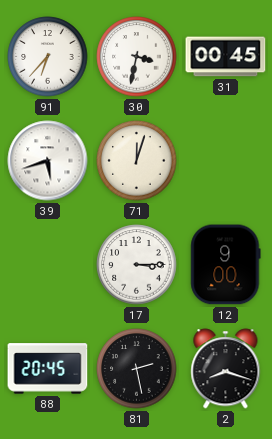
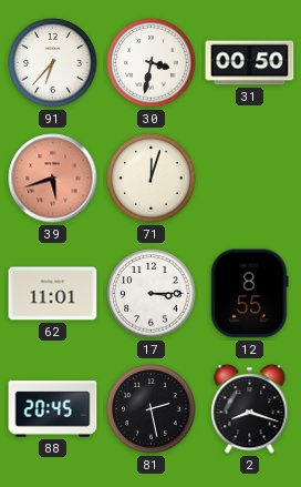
31: 00:45 -> 00:50
39 dial: white -> salmon
62: none -> 11:01
12: 9:00 -> 8:55
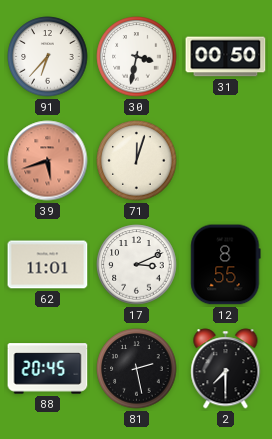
17: 3:15 -> 3:11
2: 8:18 -> 7:30
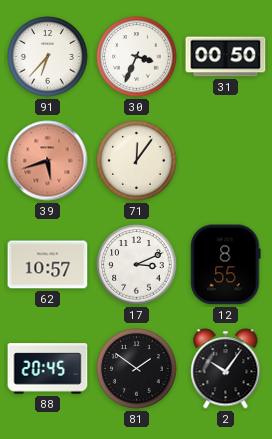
30: 3:32 -> 3:34
71: 12:03 -> 12:06
62: 11:01 -> 10:57
81: 2:28 -> 1:51
2: 7:30 -> 10:06
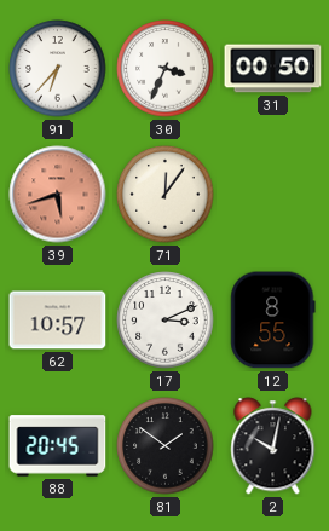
2: 10:06 -> 10:02
